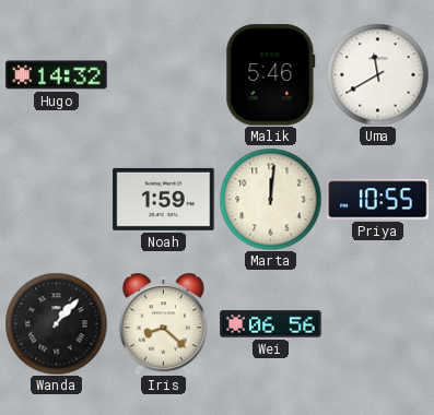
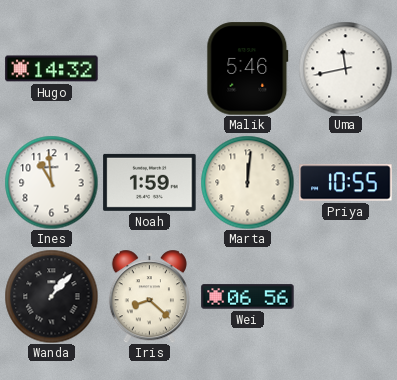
Uma: 11:40 -> 11:43
Ines: none -> 10:59
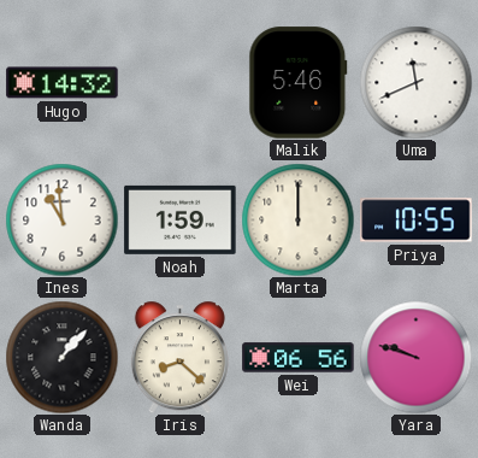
Uma: 11:43 -> 11:41
Marta: 12:01 -> 12:00
Yara: none -> 9:48
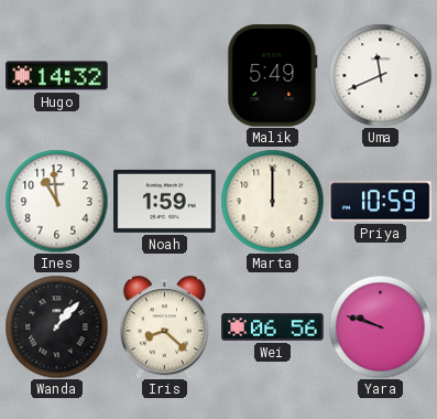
Malik: 5:46 -> 5:49
Priya: 10:55 -> 10:59
